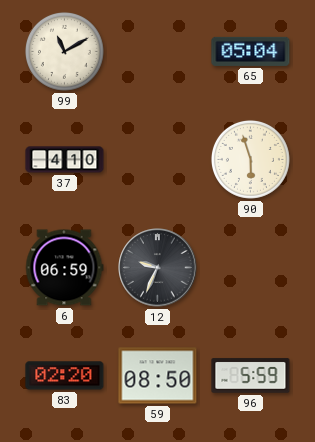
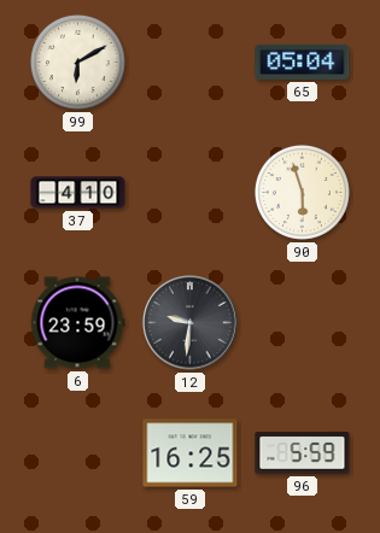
99: 11:10 -> 6:10
6: 06:59 -> 23:59
12: 9:34 -> 9:31
83: 02:20 -> none
59: 08:50 -> 16:25
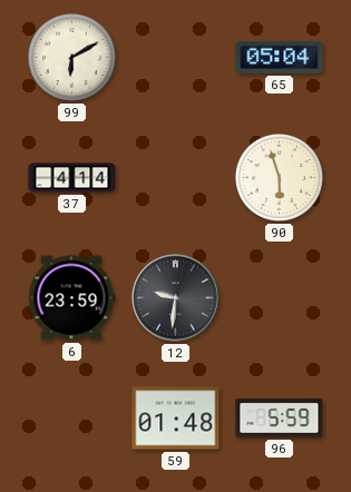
37: 4:10 -> 4:14
59: 16:25 -> 01:48
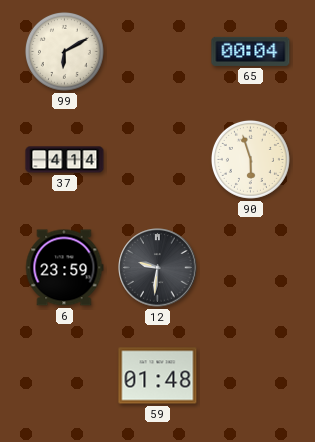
65: 05:04 -> 00:04
96: 5:59 -> none
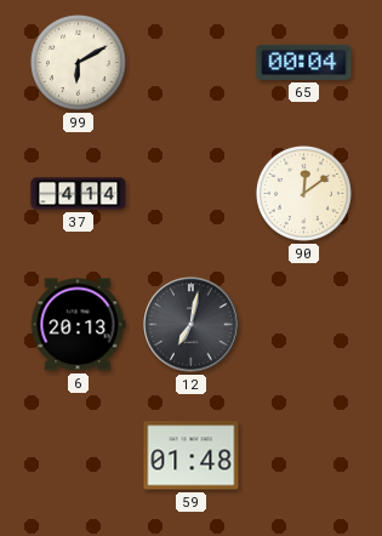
90: 5:57 -> 12:09
6: 23:59 -> 20:13
12: 9:31 -> 7:02
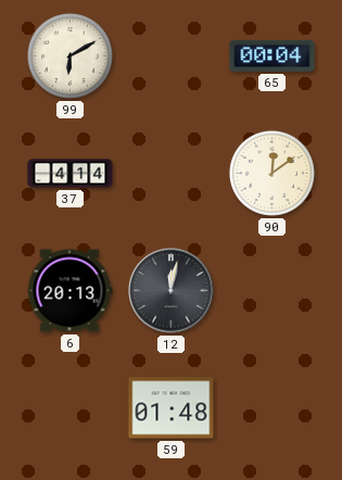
12: 7:02 -> 12:02
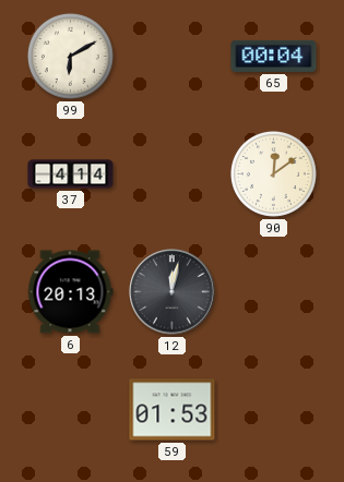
59: 01:48 -> 01:53
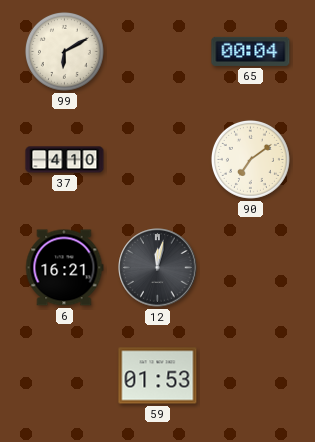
37: 4:14 -> 4:10
90: 12:09 -> 7:09
6: 20:13 -> 16:21
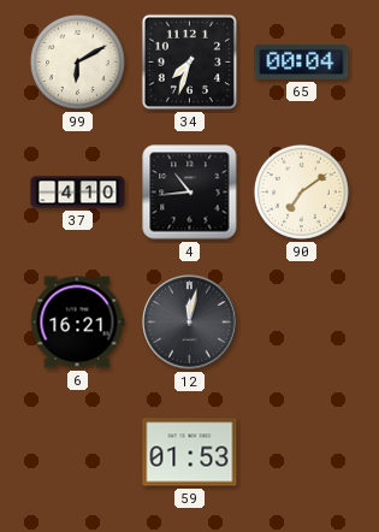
34: none -> 7:33
4: none -> 10:44
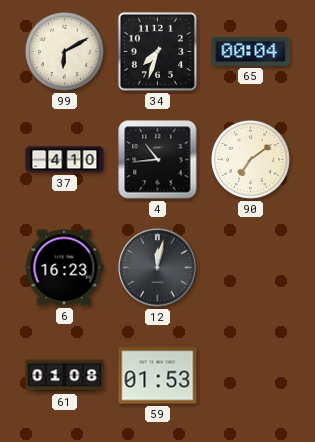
6: 16:21 -> 16:23
61: none -> 01:08
